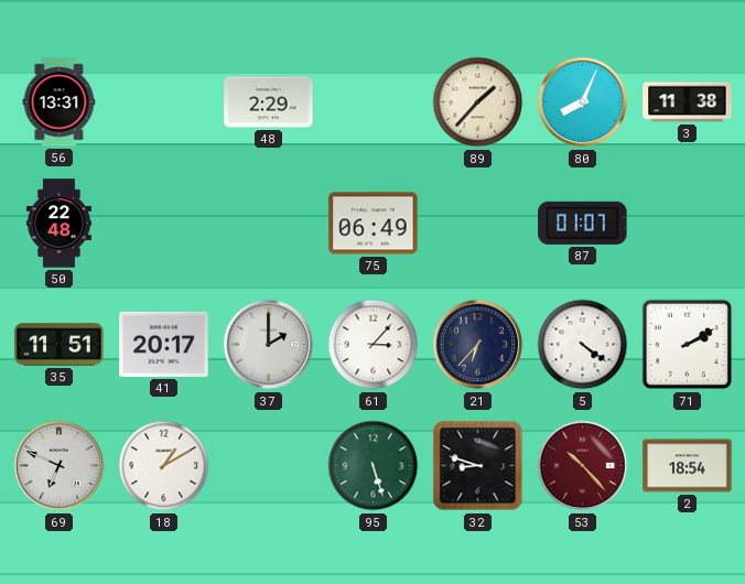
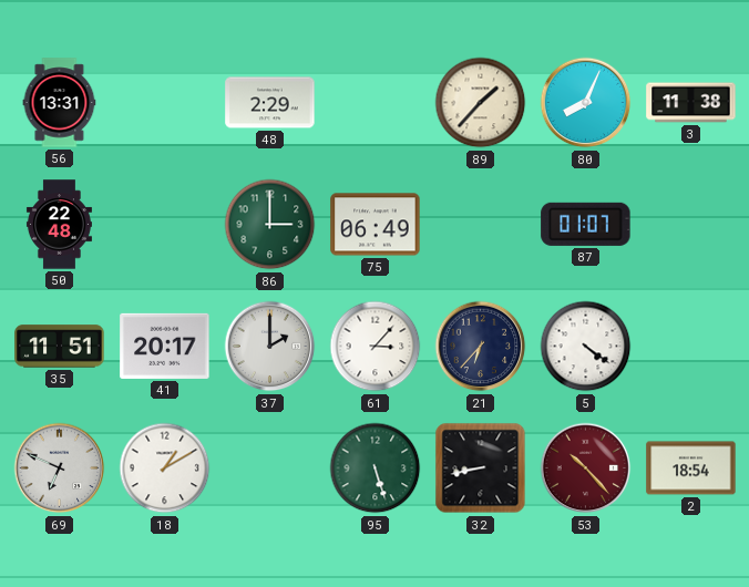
86: none -> 3:00
71: 2:10 -> none
32: 8:48 -> 8:43
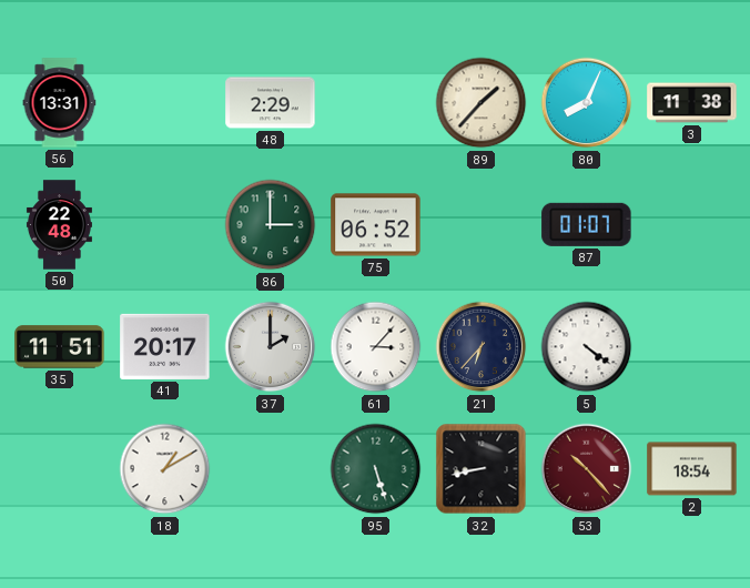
75: 06:49 -> 06:52
69: 6:49 -> none
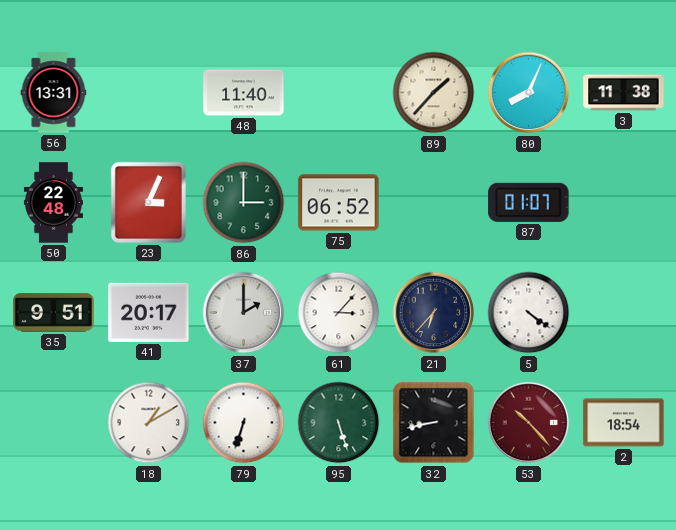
48: 2:29 -> 11:40
23: none -> 3:04
35: 11:51 -> 9:51
79: none -> 6:33
